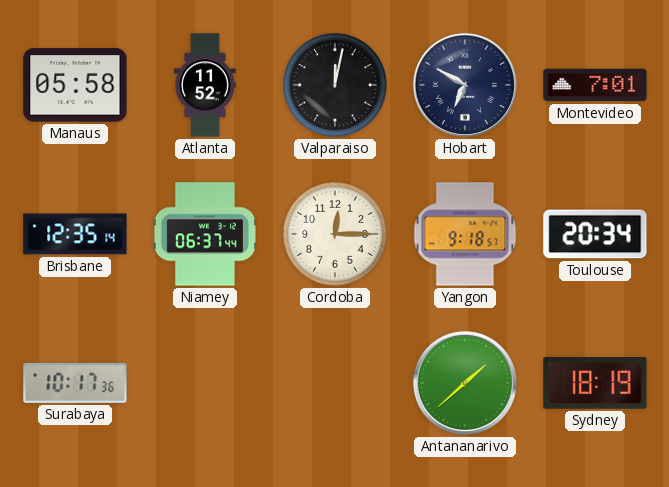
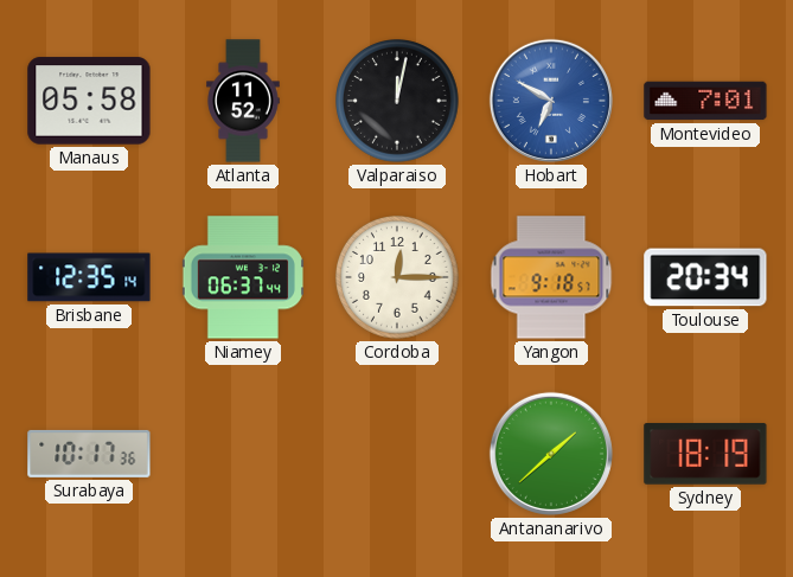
Hobart dial: navy -> blue
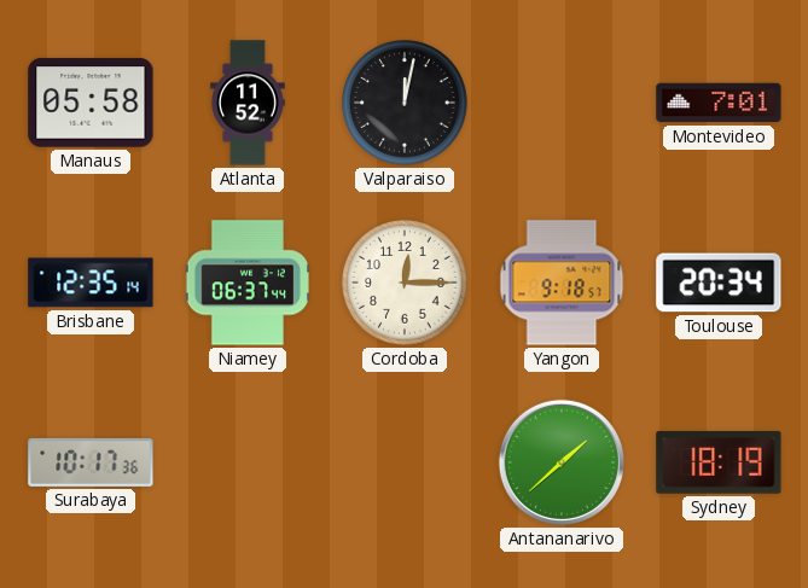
Hobart: 6:50 -> none
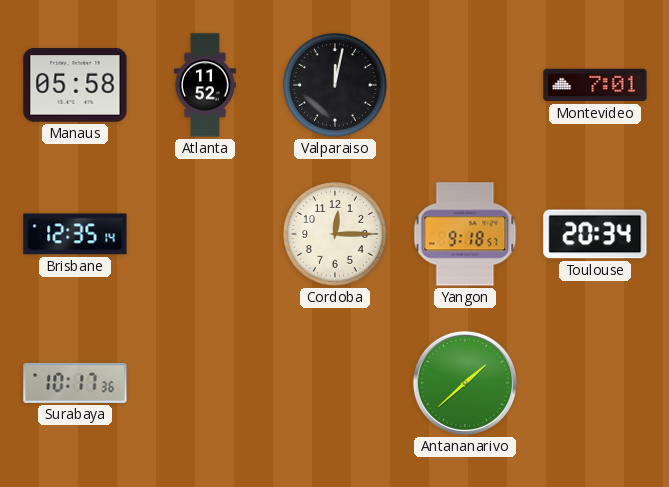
Niamey: 06:37 -> none
Sydney: 18:19 -> none
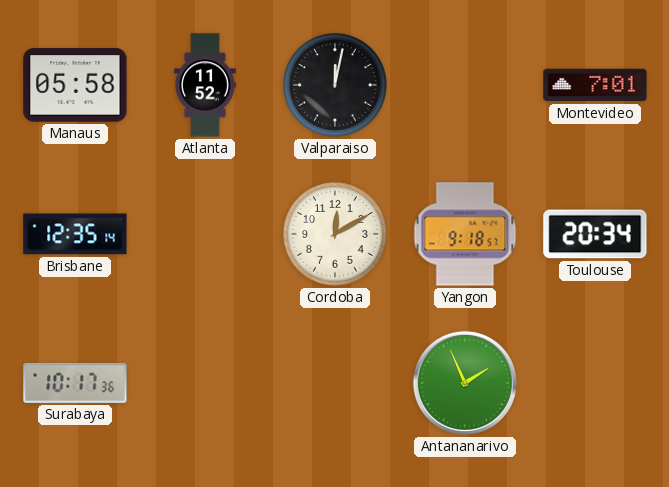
Cordoba: 12:15 -> 12:10
Antananarivo: 1:38 -> 1:56
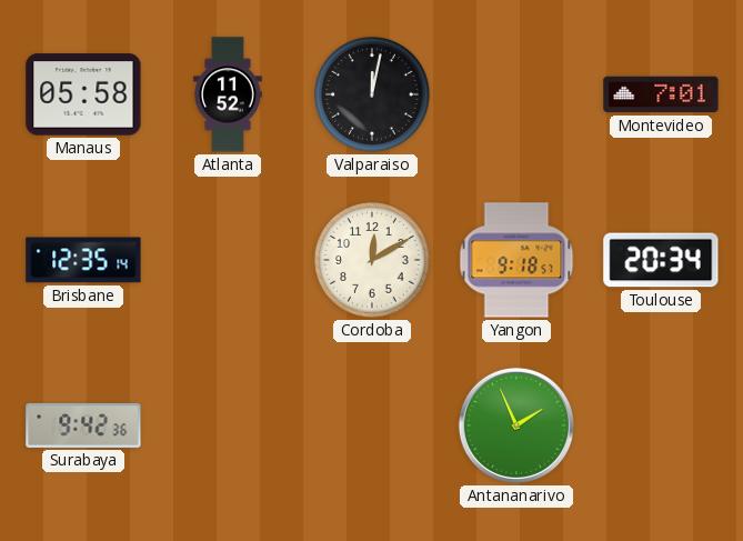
Surabaya: 10:17 -> 9:42
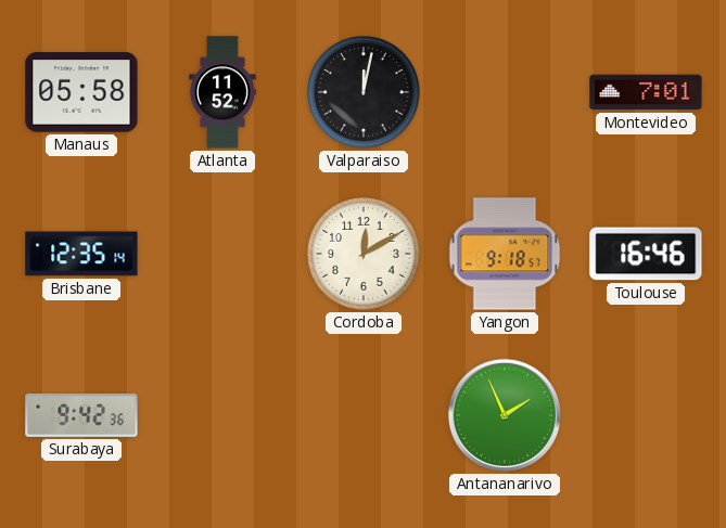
Toulouse: 20:34 -> 16:46
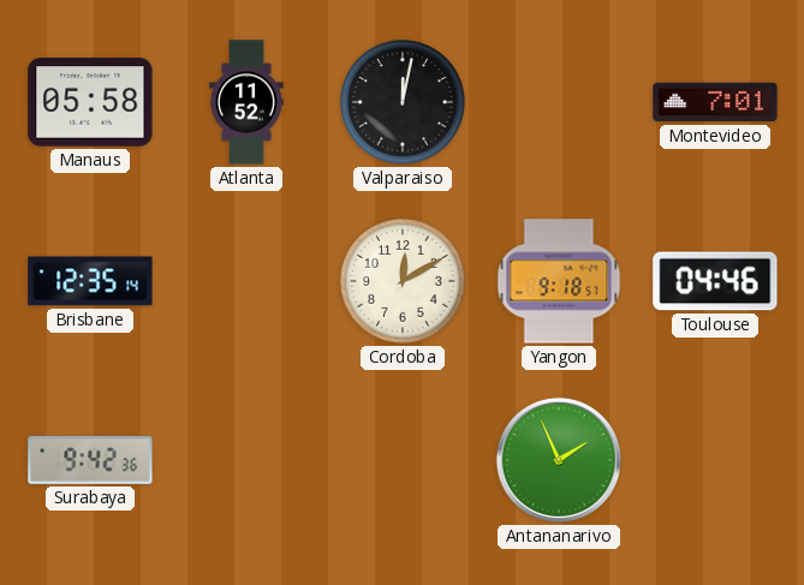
Toulouse: 16:46 -> 04:46
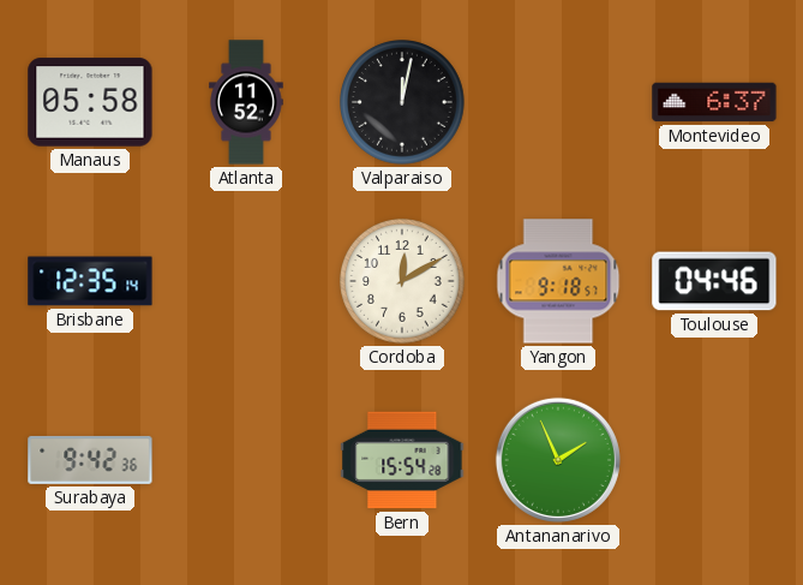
Montevideo: 7:01 -> 6:37
Bern: none -> 15:54
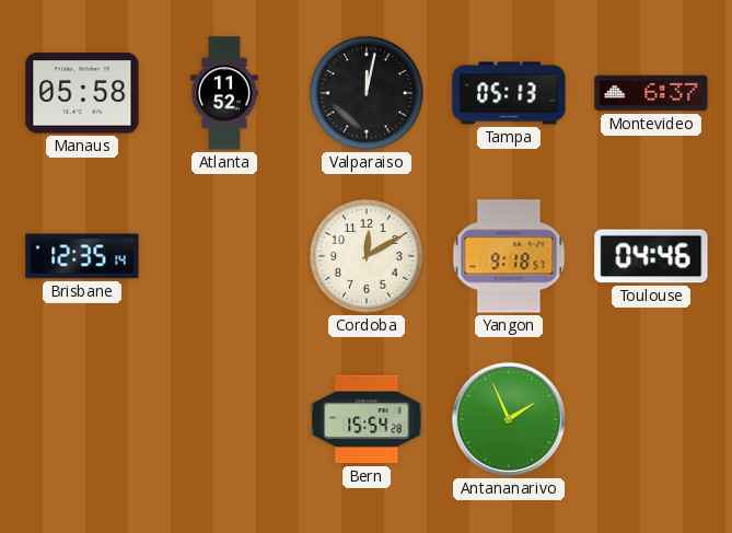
Tampa: none -> 05:13
Surabaya: 9:42 -> none
